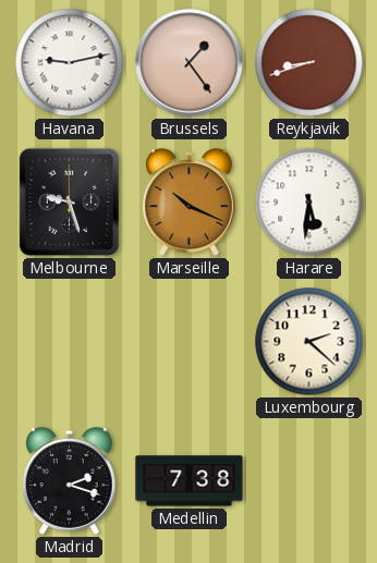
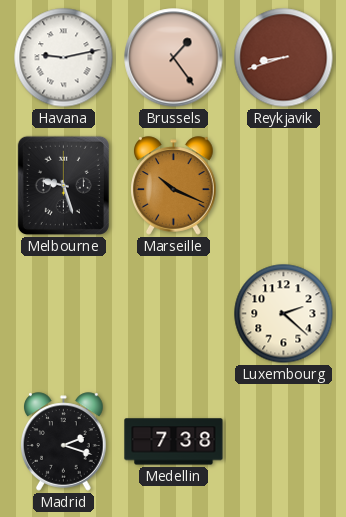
Harare: 5:31 -> none
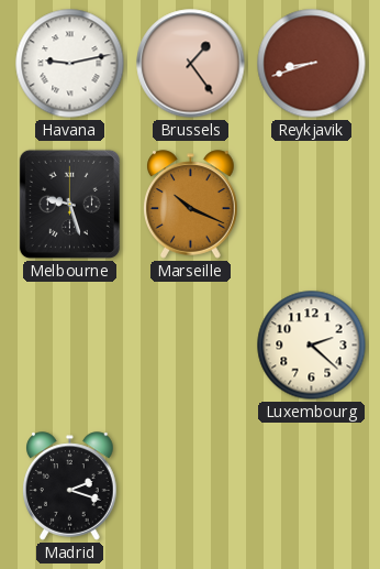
Medellin: 7:38 -> none
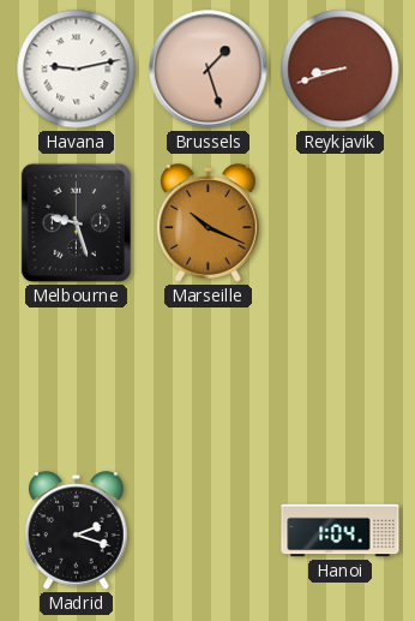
Brussels: 1:24 -> 1:27
Luxembourg: 2:22 -> none
Hanoi: none -> 1:04
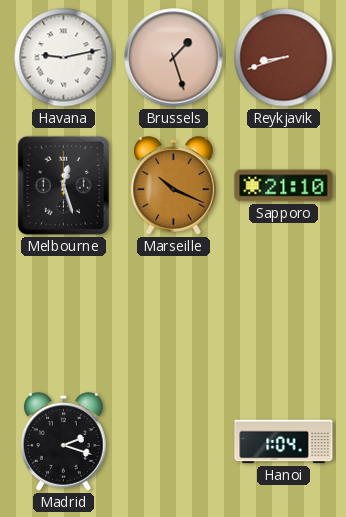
Melbourne: 9:27 -> 12:27
Sapporo: none -> 21:10
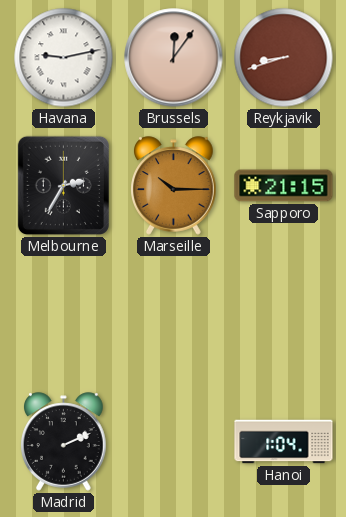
Brussels: 1:27 -> 12:06
Melbourne: 12:27 -> 2:35
Marseille: 10:19 -> 10:15
Sapporo: 21:10 -> 21:15
Madrid: 2:18 -> 2:11
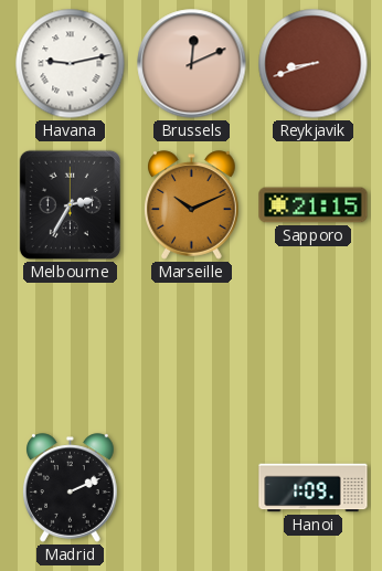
Brussels: 12:06 -> 12:11
Marseille: 10:15 -> 10:11
Hanoi: 1:04 -> 1:09
